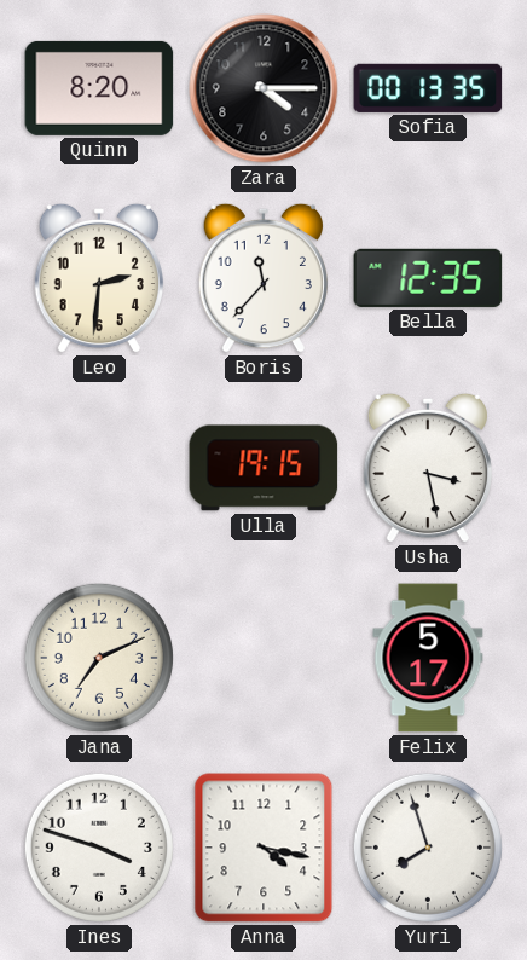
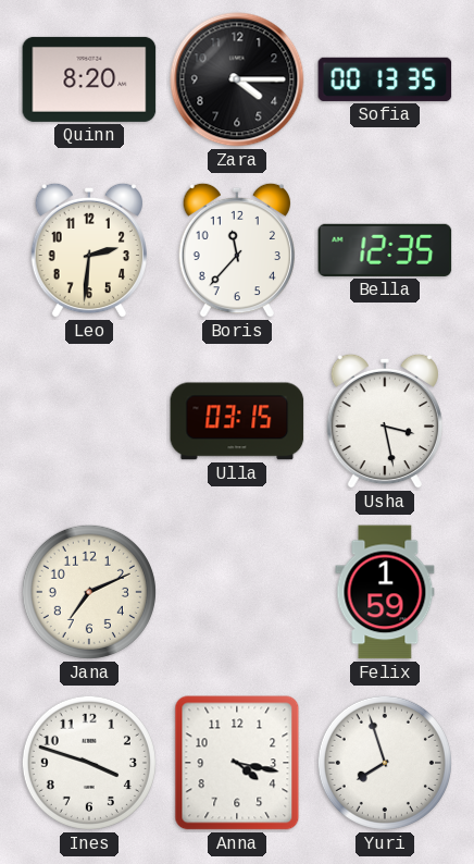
Ulla: 19:15 -> 03:15
Felix: 5:17 -> 1:59
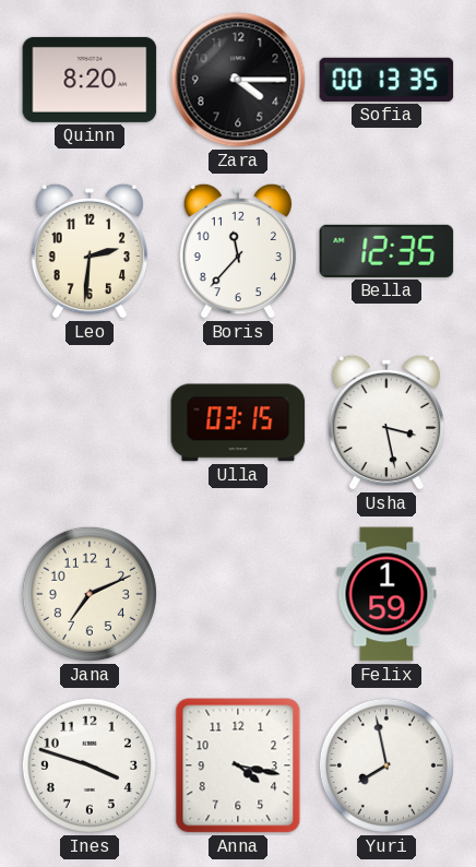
Yuri: 7:57 -> 7:58
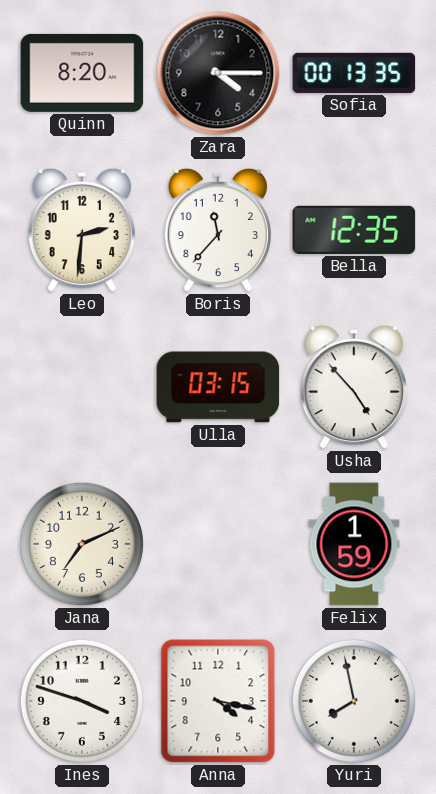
Usha: 3:28 -> 4:53
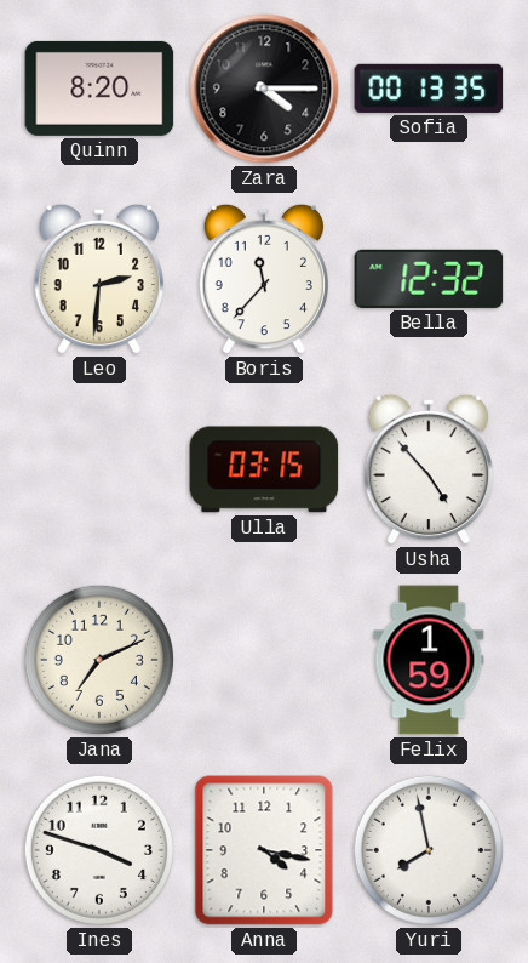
Bella: 12:35 -> 12:32
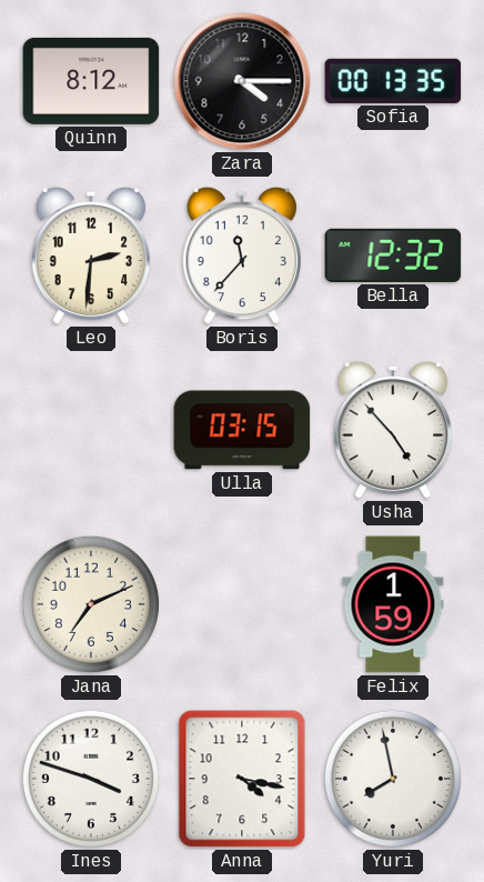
Quinn: 8:20 -> 8:12
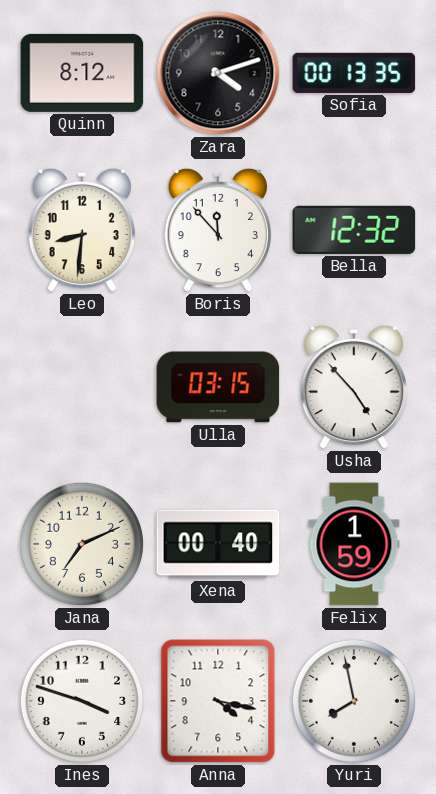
Zara: 4:15 -> 4:12
Leo: 2:31 -> 8:31
Boris: 11:37 -> 11:53
Xena: none -> 00:40
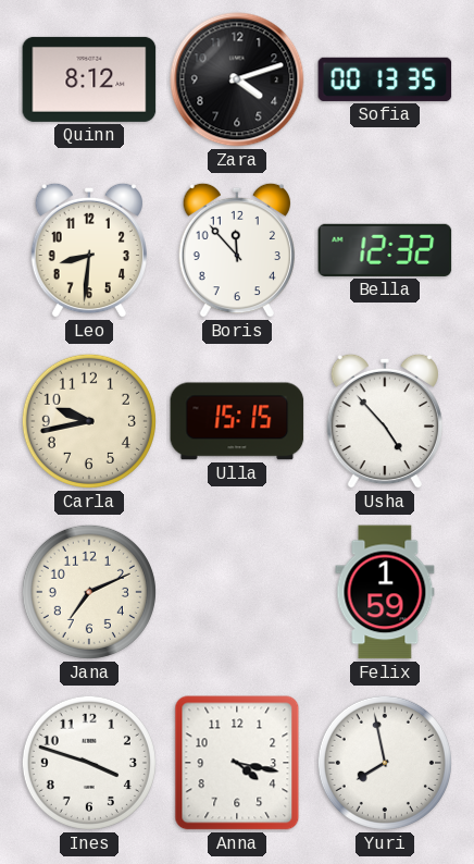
Carla: none -> 9:43
Ulla: 03:15 -> 15:15
Xena: 00:40 -> none
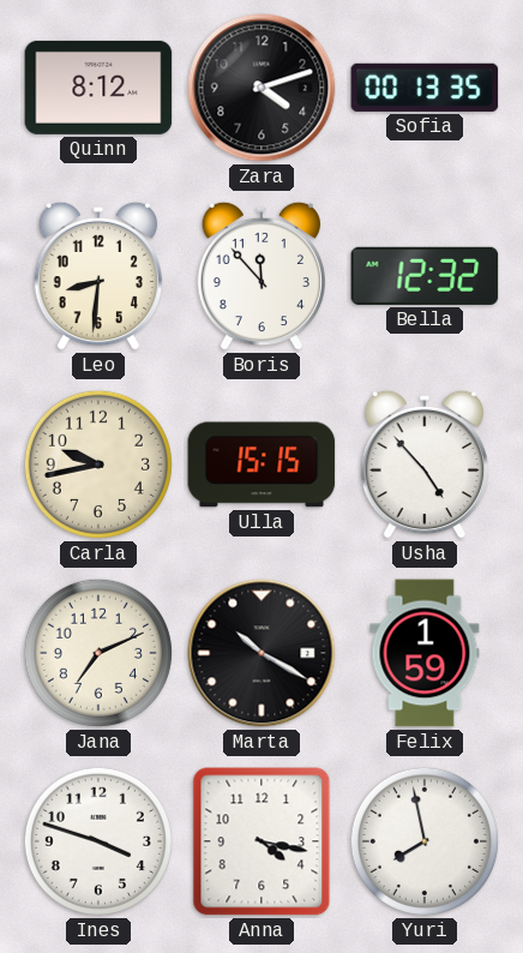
Marta: none -> 10:20
